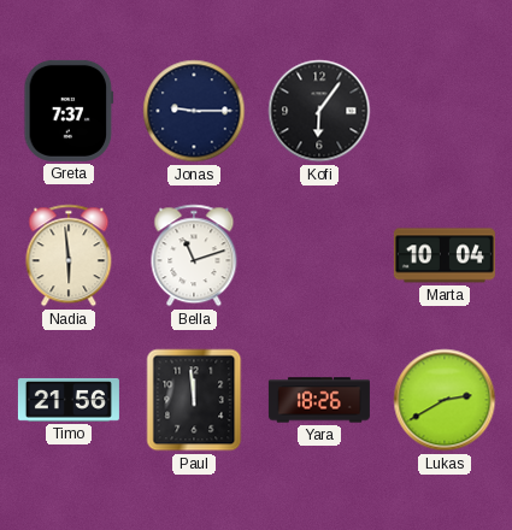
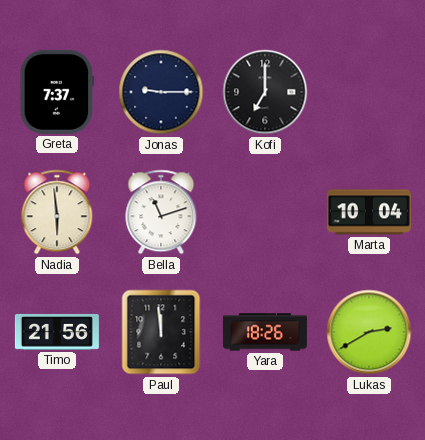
Kofi: 6:06 -> 7:00
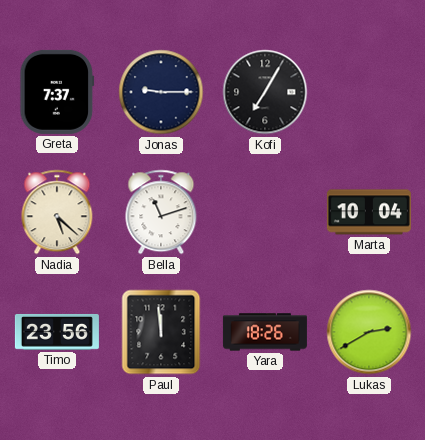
Kofi: 7:00 -> 7:05
Nadia: 5:59 -> 5:22
Timo: 21:56 -> 23:56
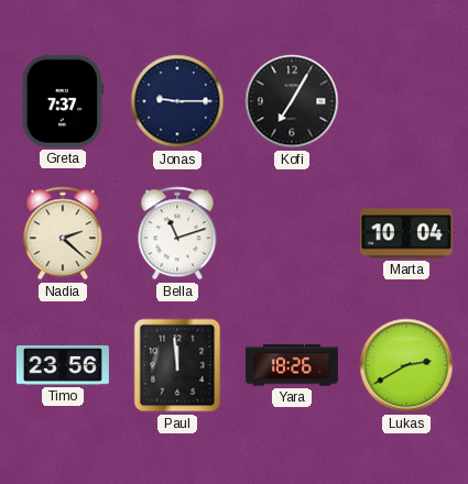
Nadia: 5:22 -> 2:22
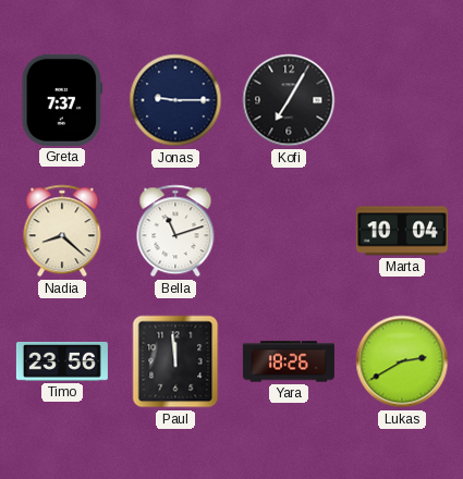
Nadia: 2:22 -> 8:22
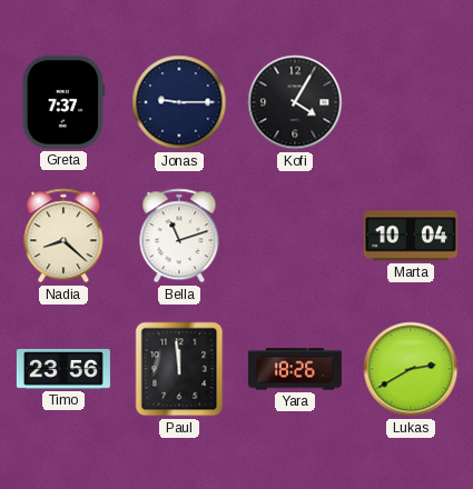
Kofi: 7:05 -> 4:05
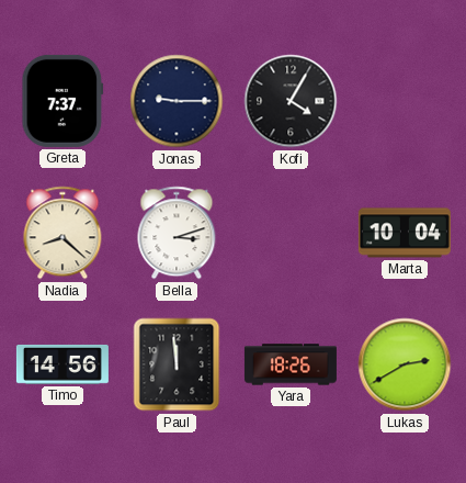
Bella: 11:12 -> 3:12
Timo: 23:56 -> 14:56
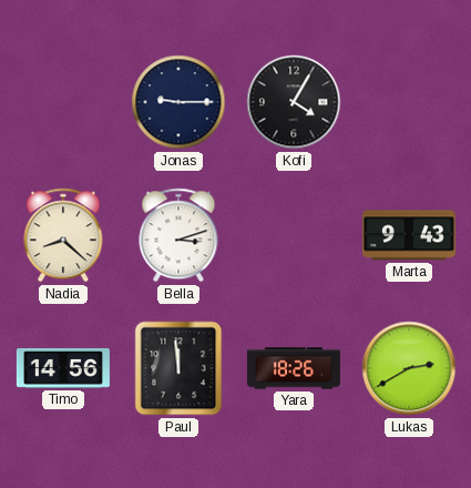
Greta: 7:37 -> none
Marta: 10:04 -> 9:43
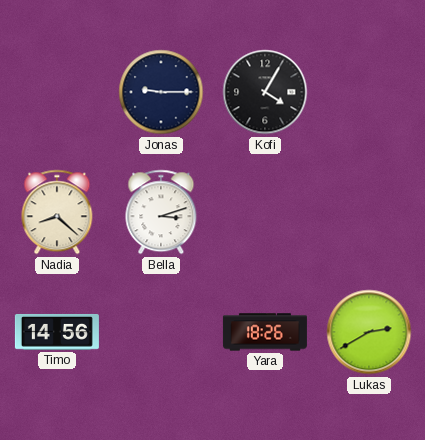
Marta: 9:43 -> none
Paul: 11:59 -> none
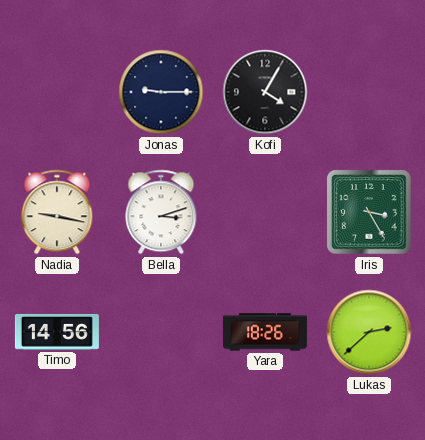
Nadia: 8:22 -> 9:17
Iris: none -> 3:25
Lukas: 2:40 -> 2:38
